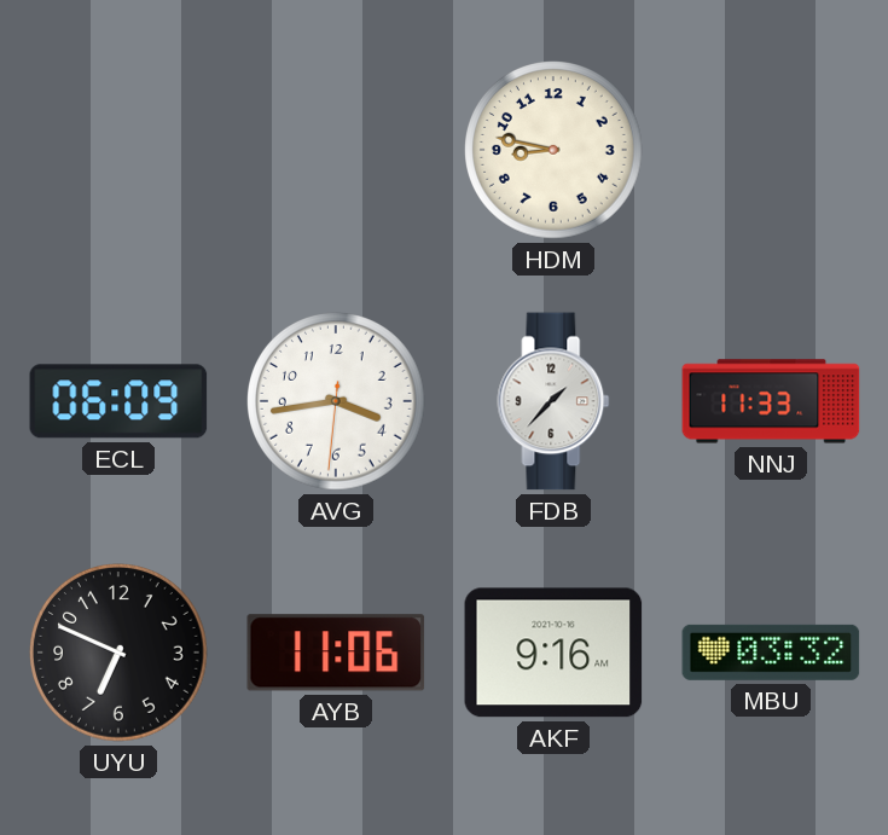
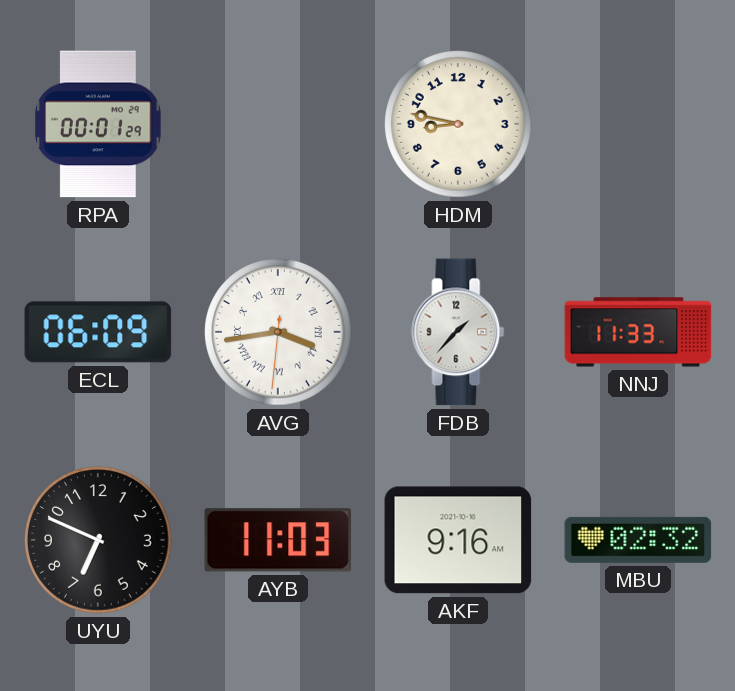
RPA: none -> 00:01
AVG numerals: Arabic -> Roman
AYB: 11:06 -> 11:03
MBU: 03:32 -> 02:32
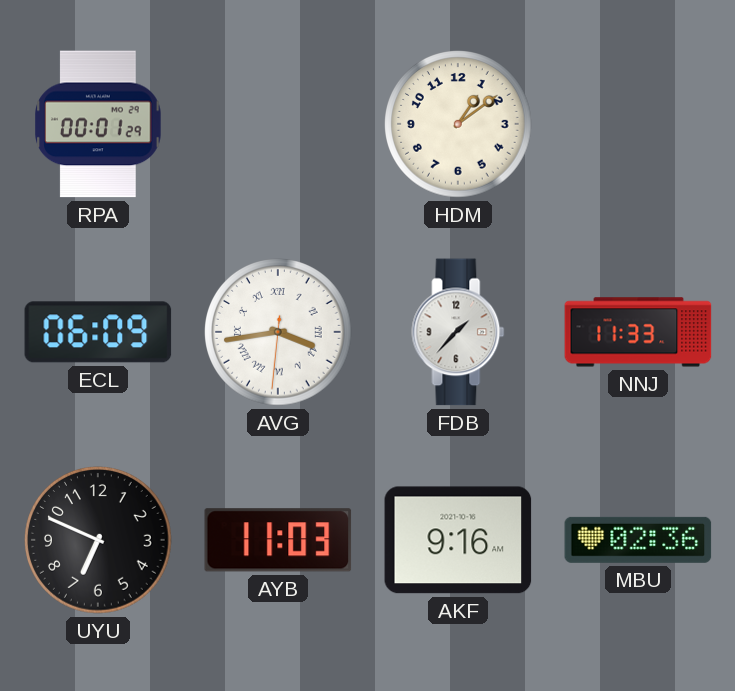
HDM: 8:47 -> 1:09
MBU: 02:32 -> 02:36
